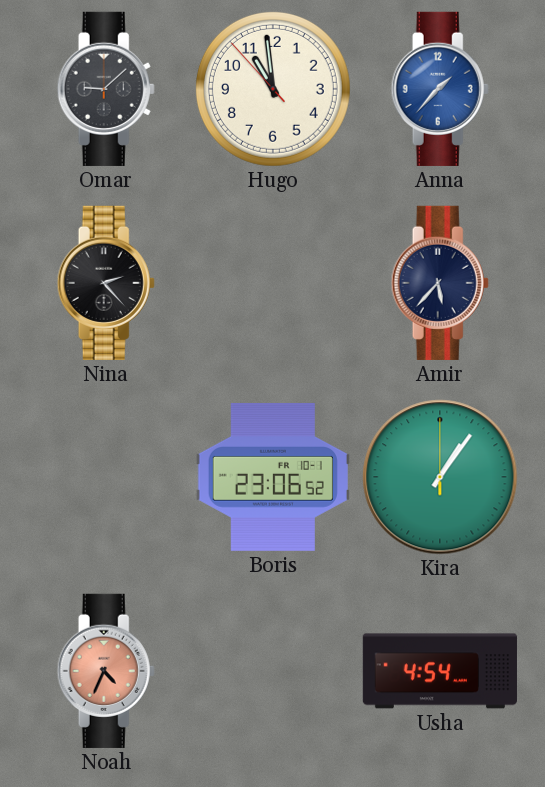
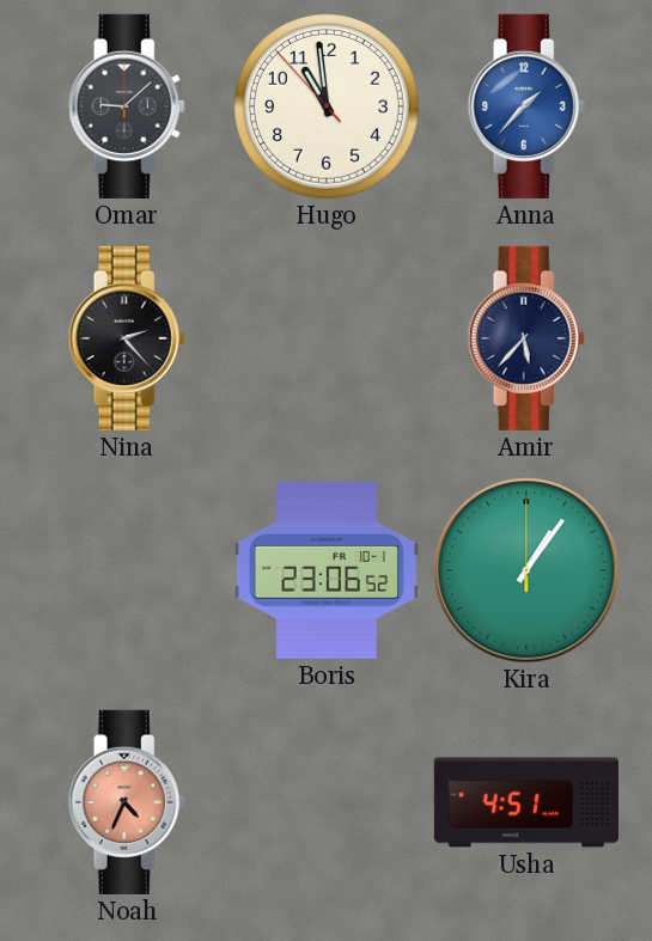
Usha: 4:54 -> 4:51
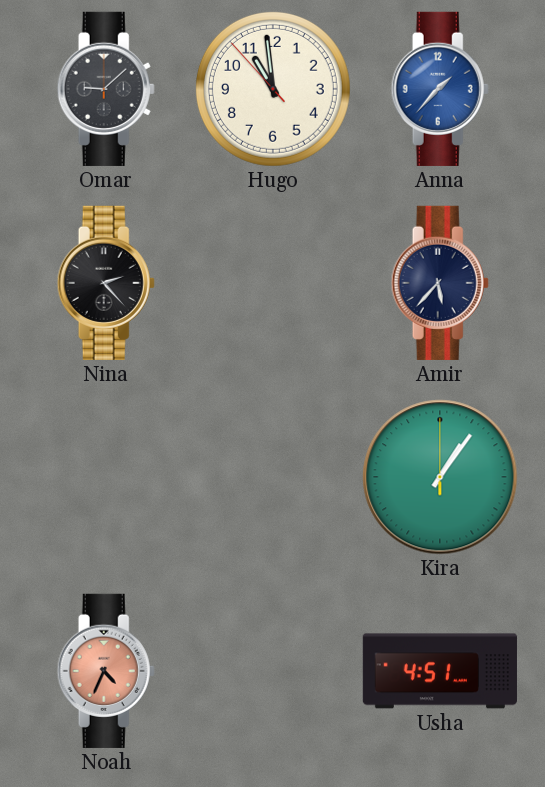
Boris: 23:06 -> none
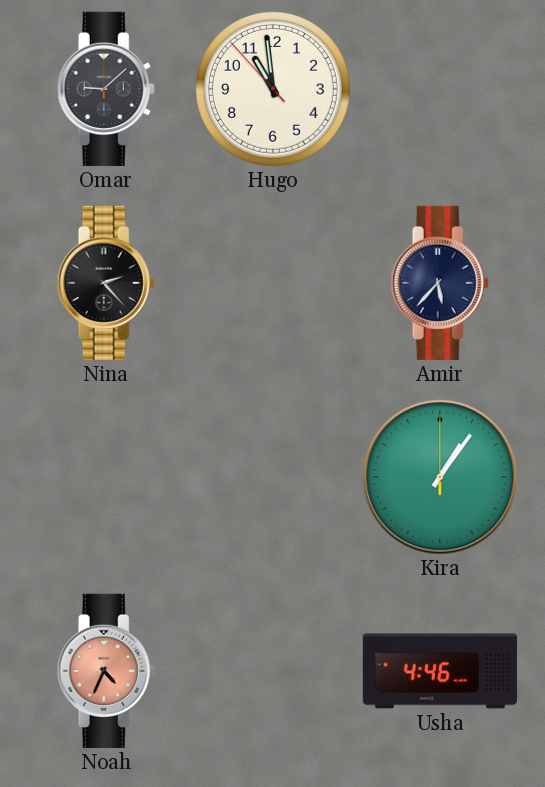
Anna: 1:37 -> none
Usha: 4:51 -> 4:46
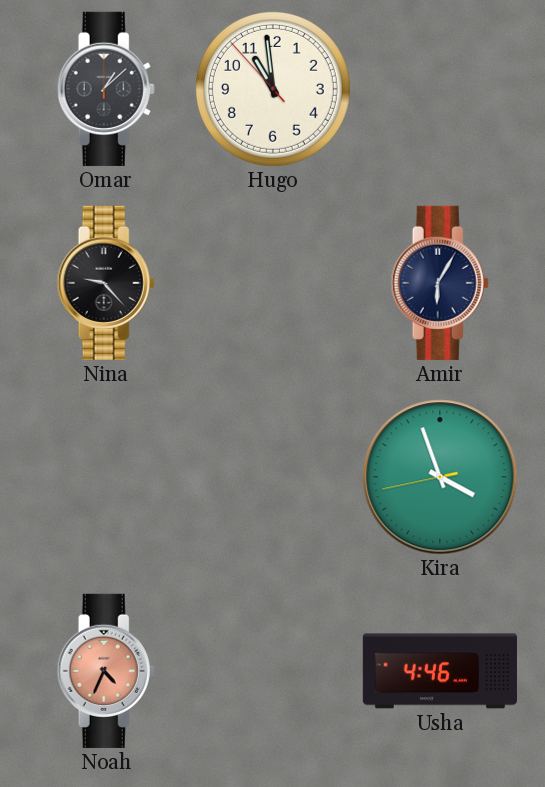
Omar: 9:08 -> 1:08
Nina: 2:23 -> 9:23
Amir: 5:37 -> 6:05
Kira: 1:06 -> 3:56
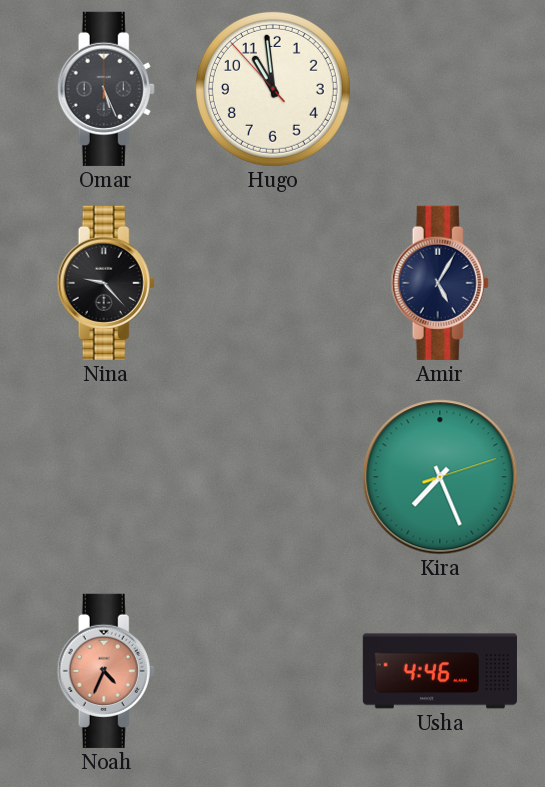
Omar: 1:08 -> 5:26
Amir: 6:05 -> 5:05
Kira: 3:56 -> 7:26
